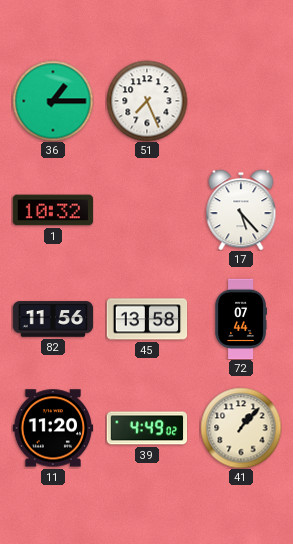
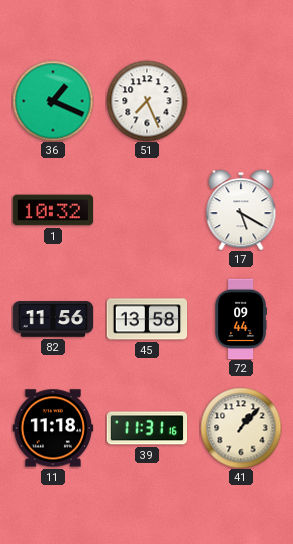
36: 1:15 -> 1:19
17: 5:23 -> 5:20
72: 07:44 -> 09:44
11: 11:20 -> 11:18
39: 4:49 -> 11:31
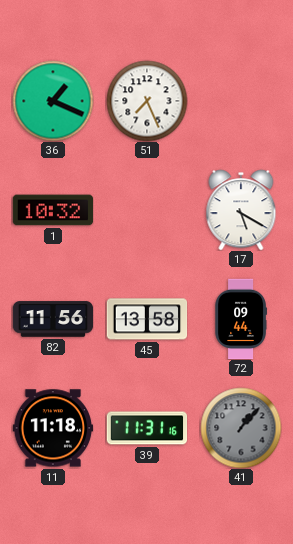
41 dial: cream -> grey
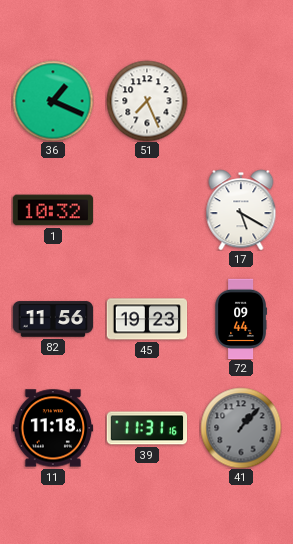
45: 13:58 -> 19:23
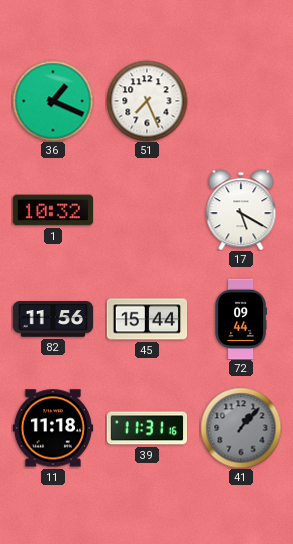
45: 19:23 -> 15:44
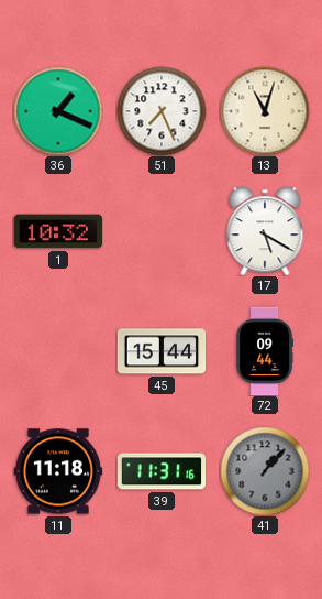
13: none -> 11:03
82: 11:56 -> none
